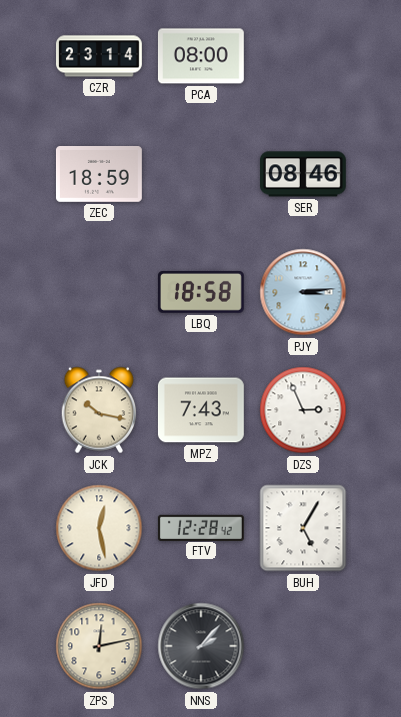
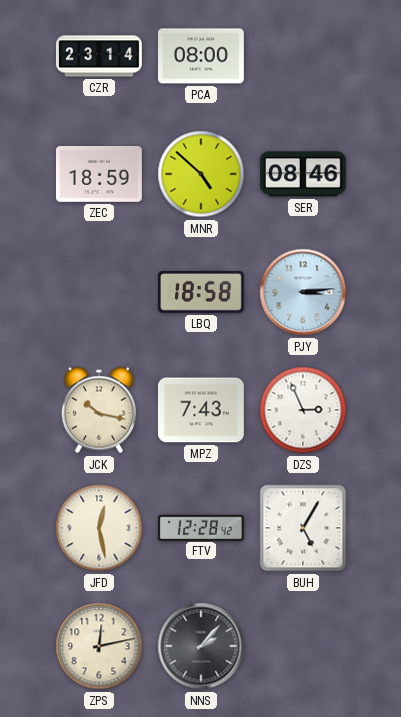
MNR: none -> 4:52
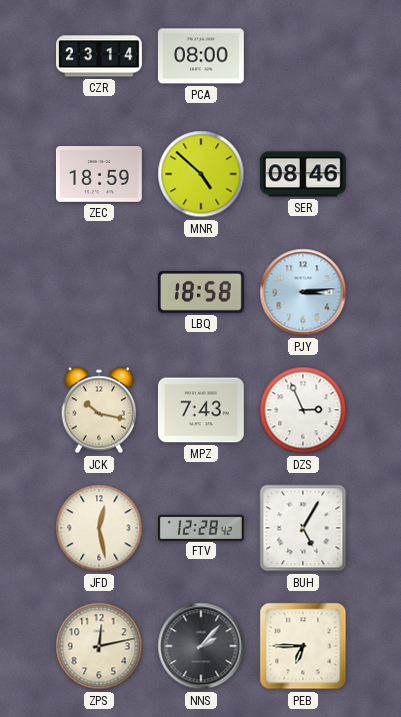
PEB: none -> 6:45
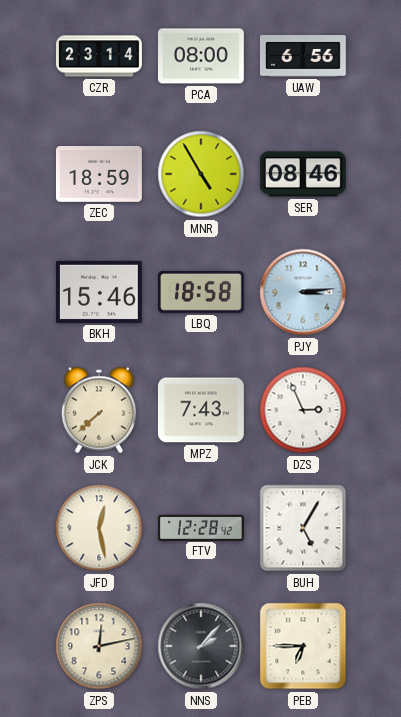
UAW: none -> 6:56
MNR: 4:52 -> 4:55
BKH: none -> 15:46
JCK: 10:17 -> 7:38
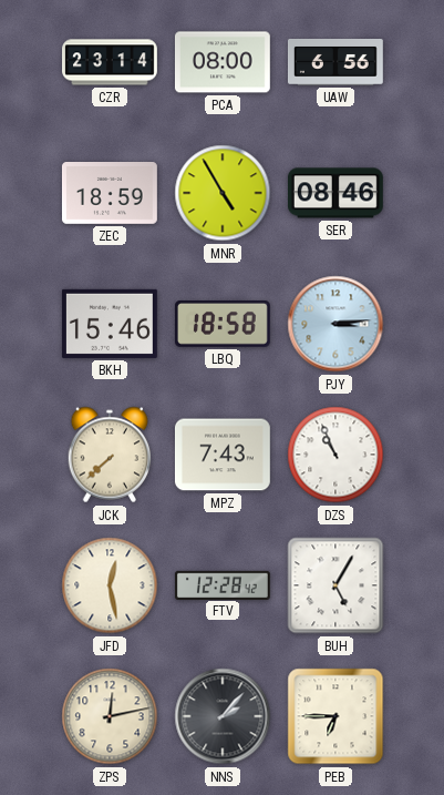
DZS: 2:56 -> 10:56
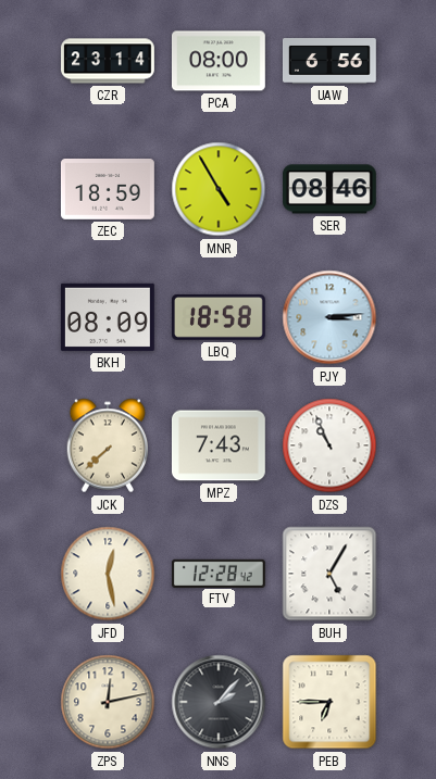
BKH: 15:46 -> 08:09
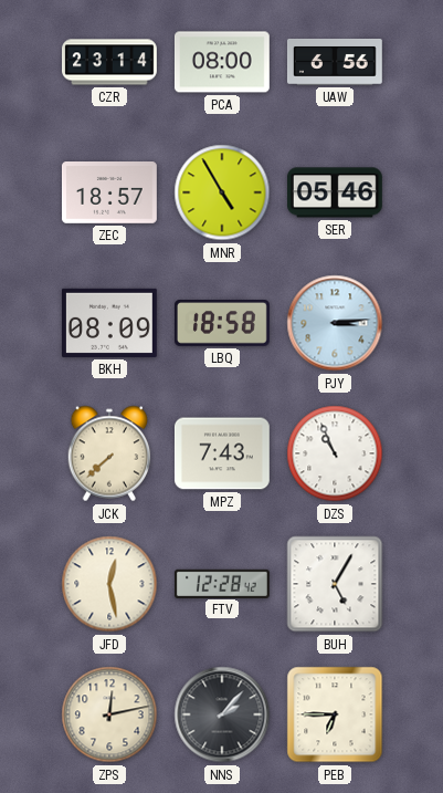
ZEC: 18:59 -> 18:57
SER: 08:46 -> 05:46
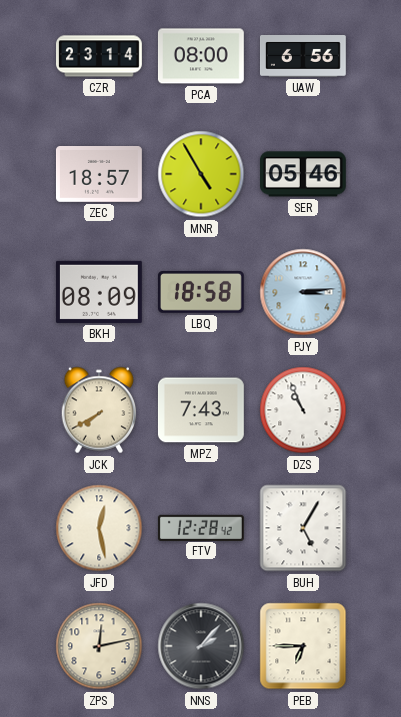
JCK: 7:38 -> 7:40
